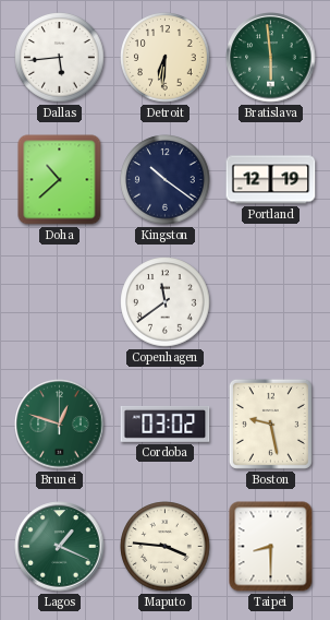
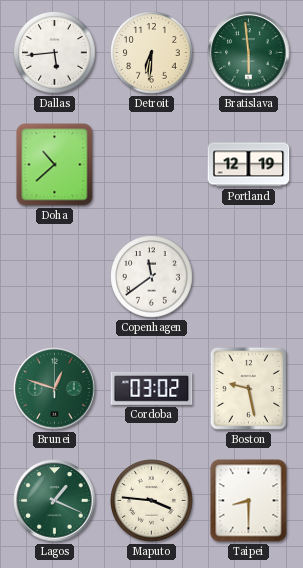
Kingston: 10:21 -> none
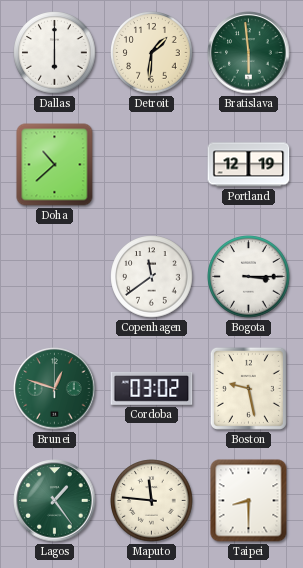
Dallas: 5:44 -> 6:00
Detroit: 6:31 -> 1:31
Bogota: none -> 3:15
Lagos: 1:19 -> 1:24
Maputo: 3:46 -> 11:46
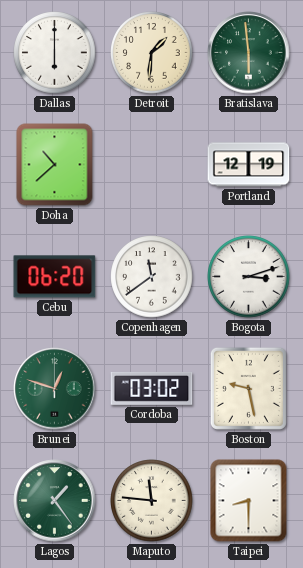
Cebu: none -> 06:20
Bogota: 3:15 -> 3:12
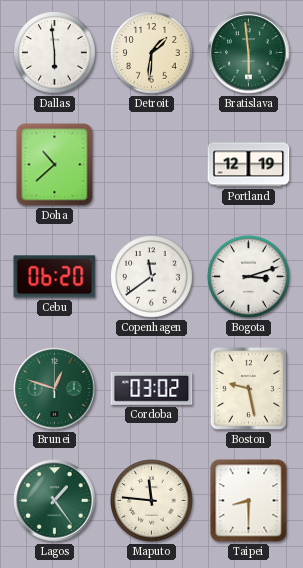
Dallas: 6:00 -> 5:59
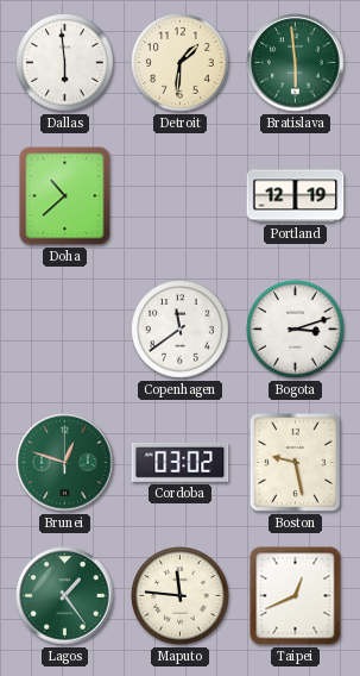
Cebu: 06:20 -> none
Taipei: 8:30 -> 12:41
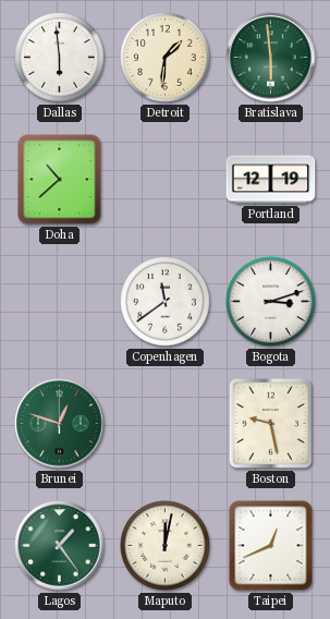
Cordoba: 03:02 -> none
Maputo: 11:46 -> 12:02
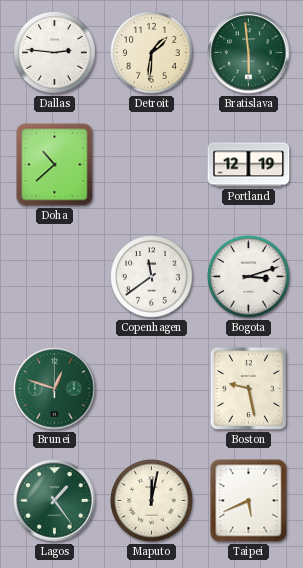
Dallas: 5:59 -> 2:46
Taipei: 12:41 -> 5:41
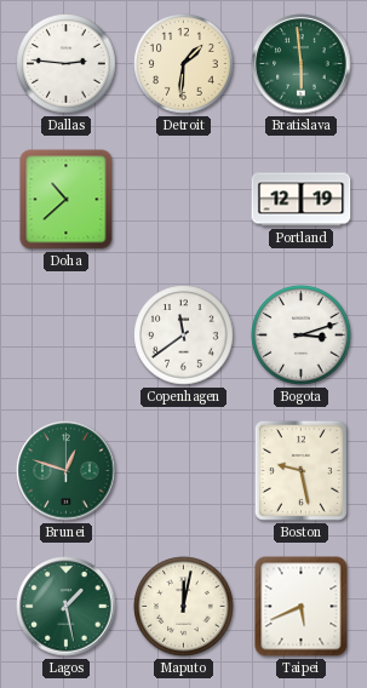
Lagos: 1:24 -> 1:28
